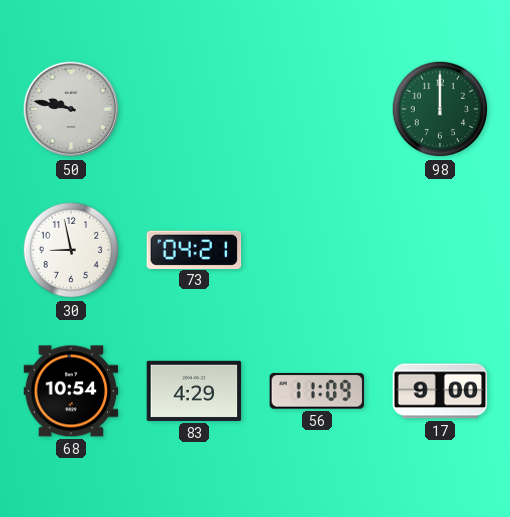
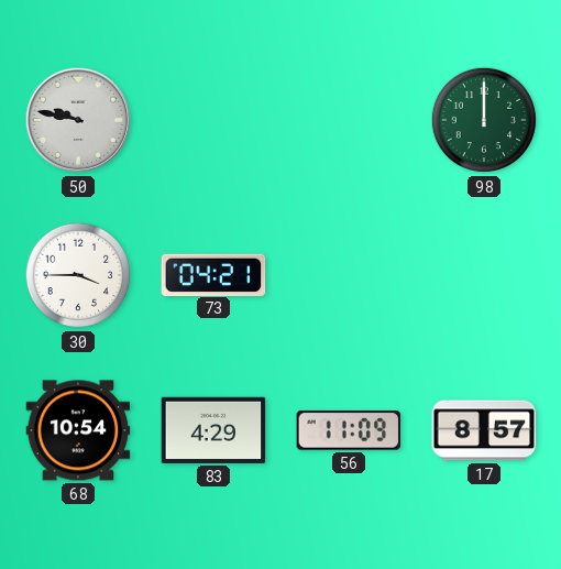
30: 8:58 -> 3:45
17: 9:00 -> 8:57
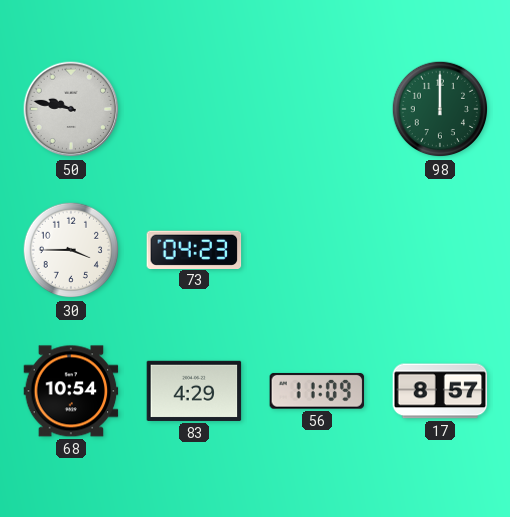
73: 04:21 -> 04:23
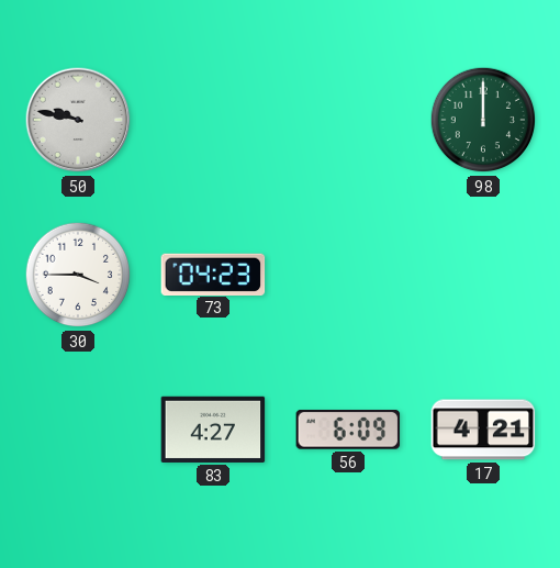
68: 10:54 -> none
83: 4:29 -> 4:27
56: 11:09 -> 6:09
17: 8:57 -> 4:21
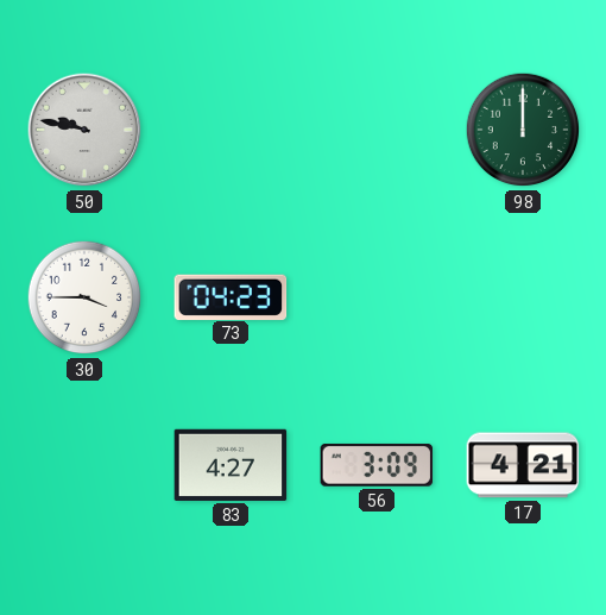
56: 6:09 -> 3:09
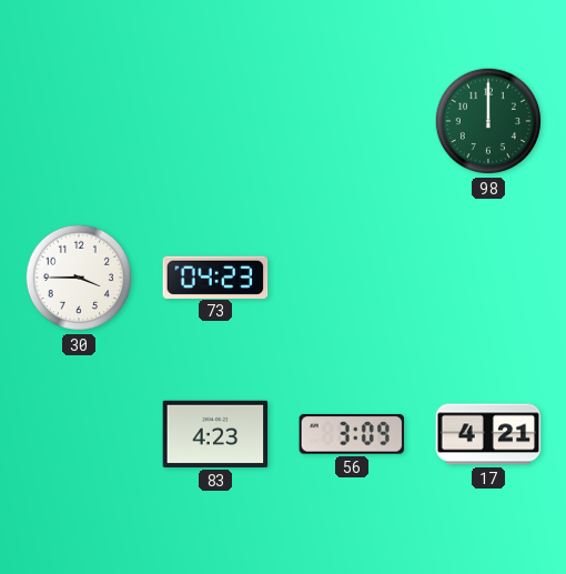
50: 9:47 -> none
83: 4:27 -> 4:23
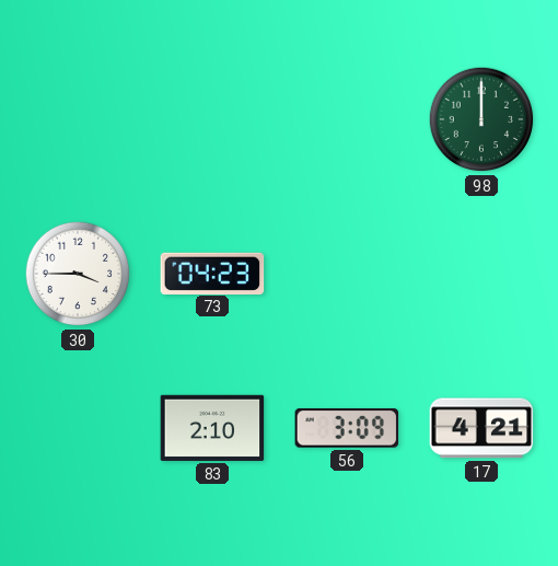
83: 4:23 -> 2:10
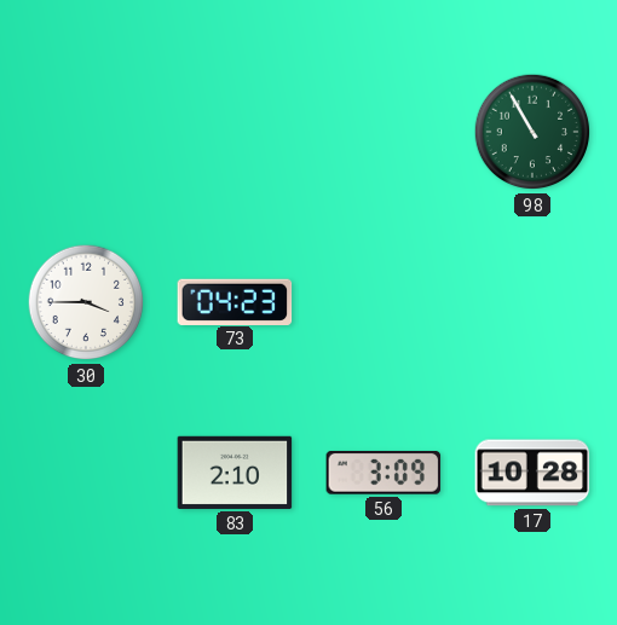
98: 12:00 -> 10:55
17: 4:21 -> 10:28
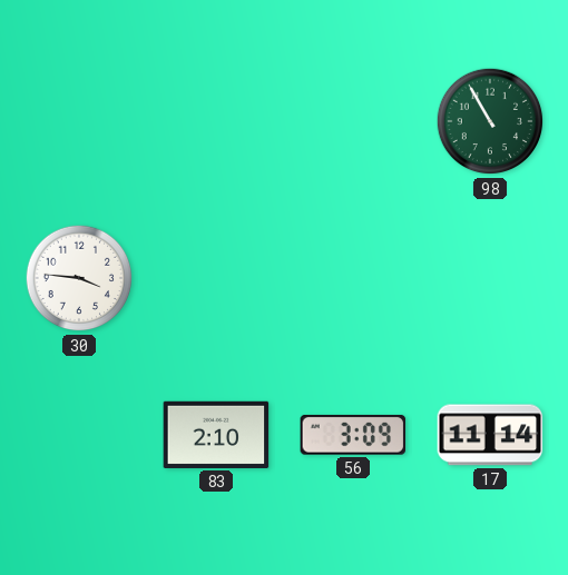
30: 3:45 -> 3:46
73: 04:23 -> none
17: 10:28 -> 11:14
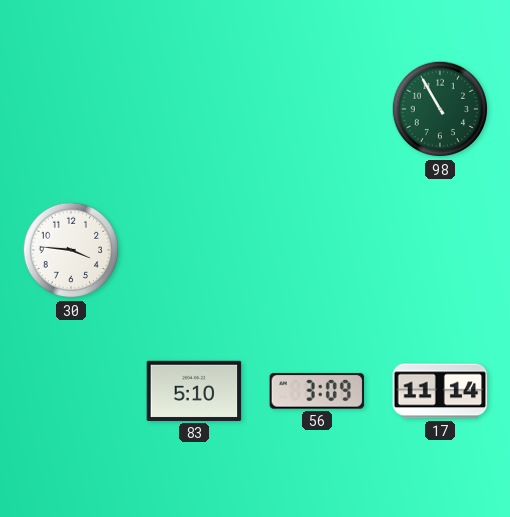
83: 2:10 -> 5:10
